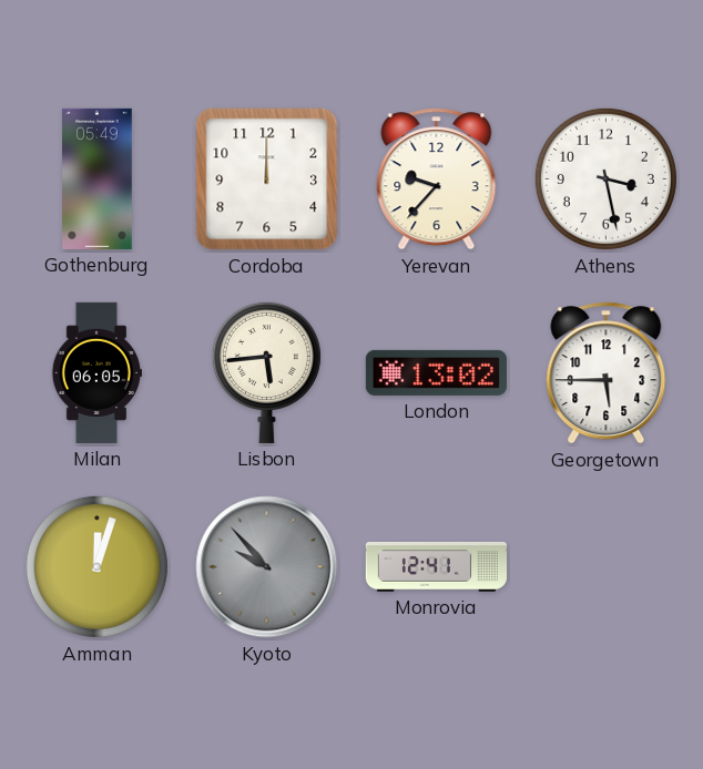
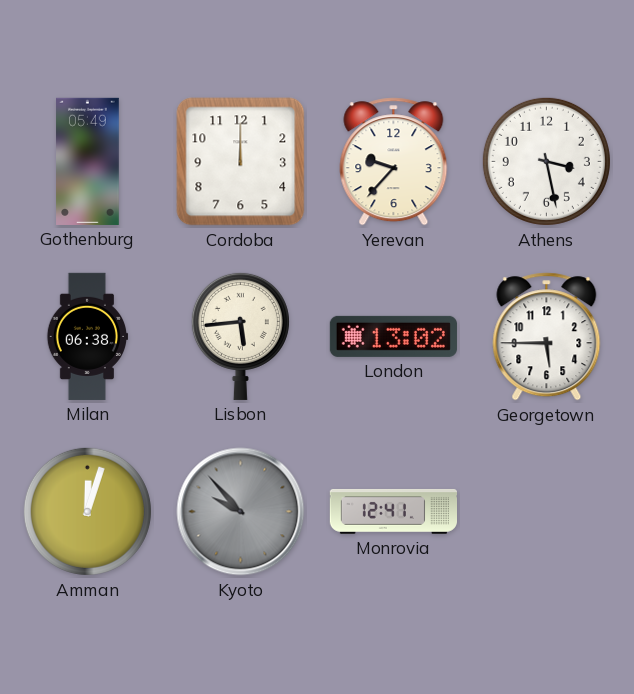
Milan: 06:05 -> 06:38
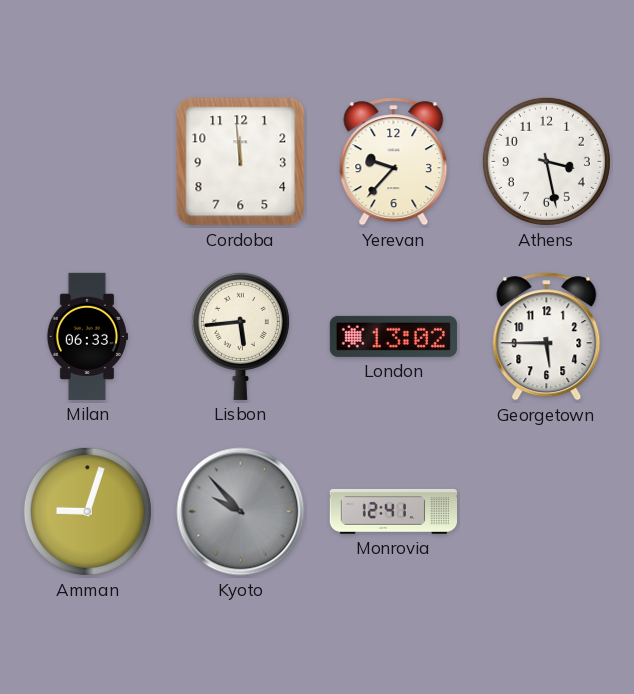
Gothenburg: 05:49 -> none
Cordoba: 12:00 -> 11:59
Milan: 06:38 -> 06:33
Amman: 12:03 -> 9:03
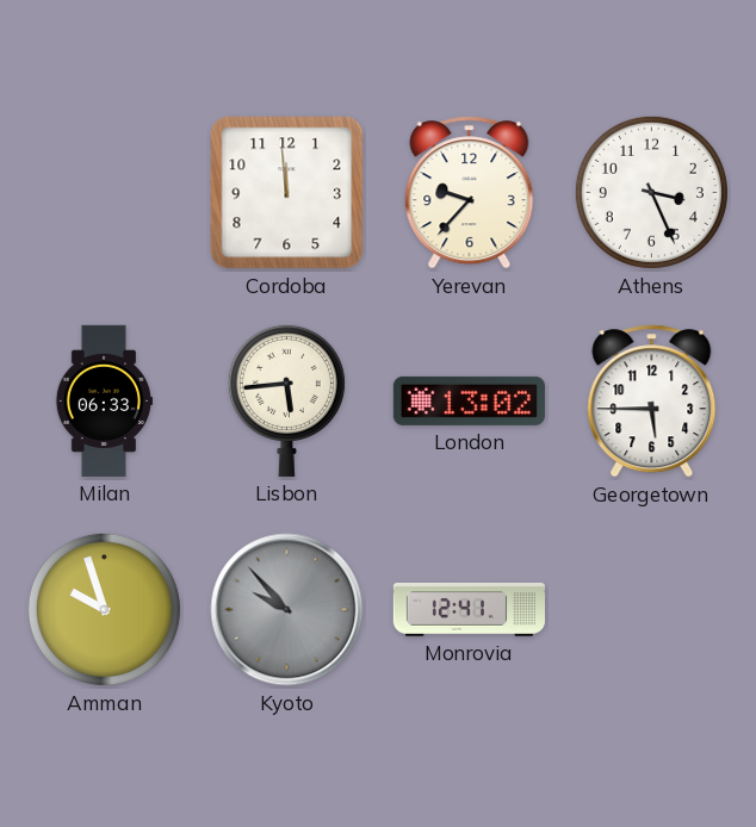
Athens: 3:28 -> 3:26
Amman: 9:03 -> 9:57
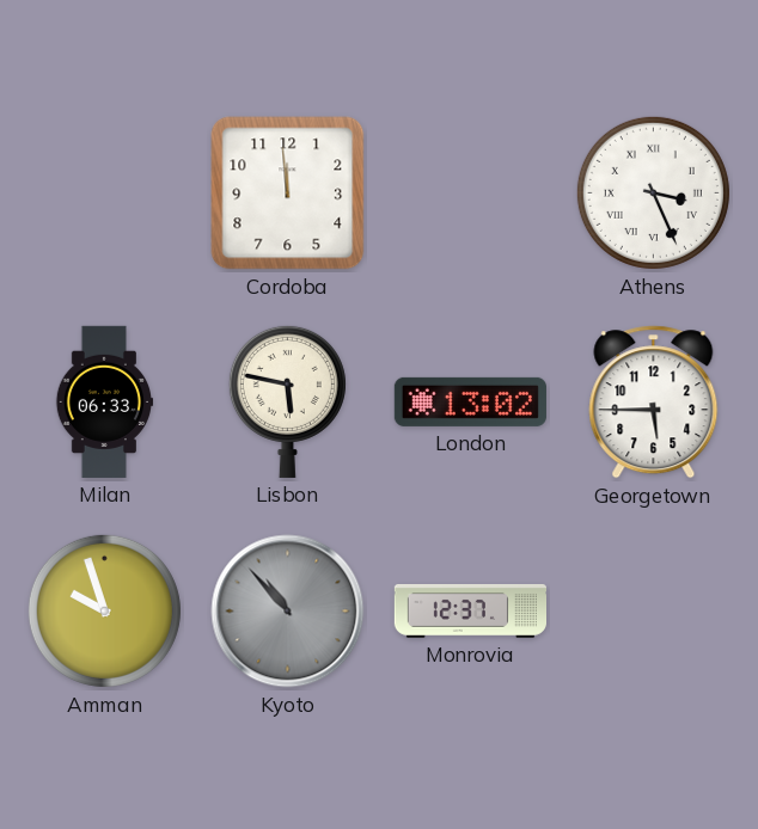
Yerevan: 9:37 -> none
Athens numerals: Arabic -> Roman
Lisbon: 5:44 -> 5:47
Kyoto: 9:53 -> 10:53
Monrovia: 12:41 -> 12:37
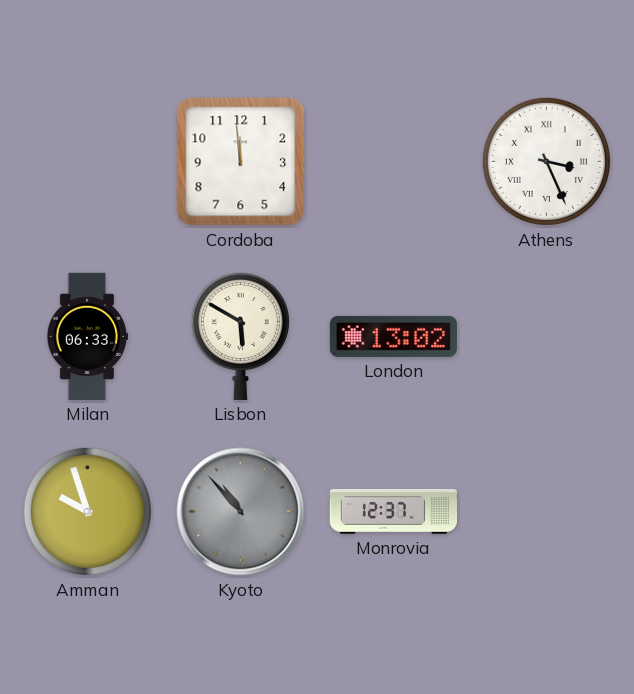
Lisbon: 5:47 -> 5:50
Georgetown: 5:45 -> none
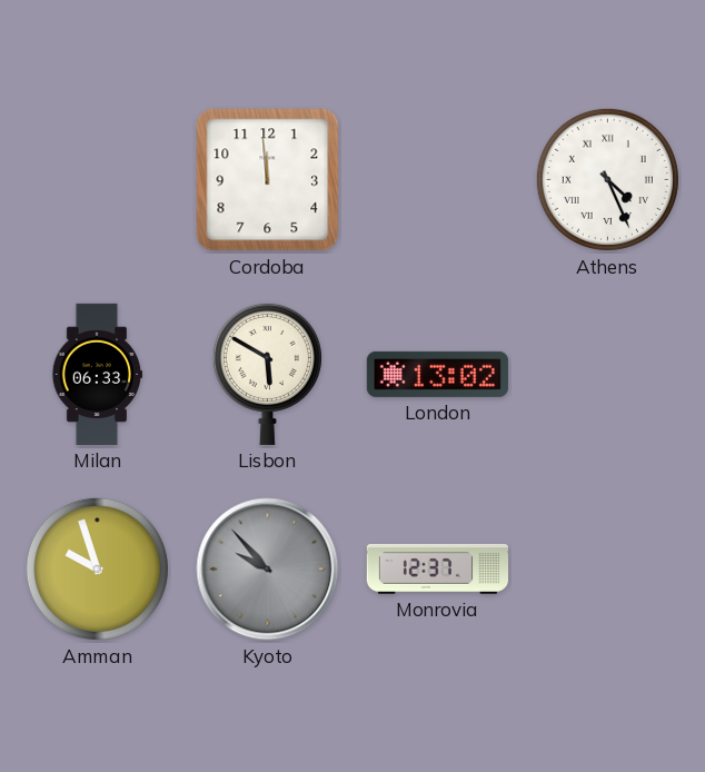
Athens: 3:26 -> 4:26
Kyoto: 10:53 -> 9:53
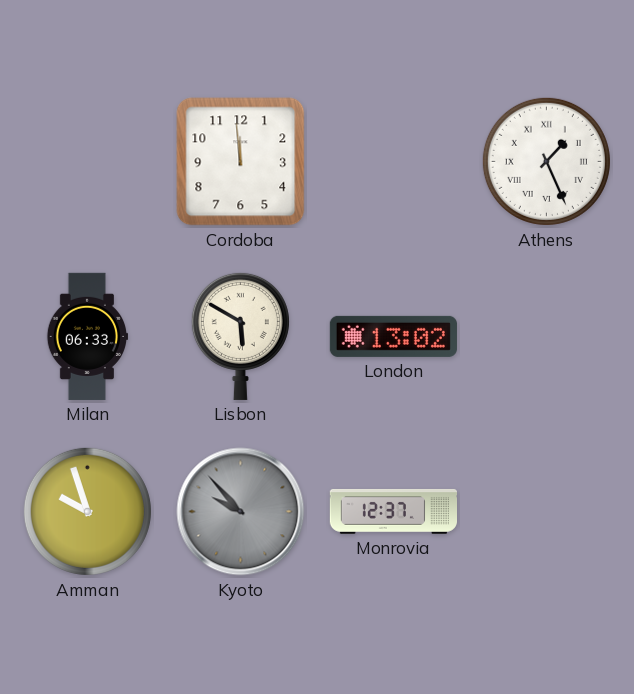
Athens: 4:26 -> 1:26
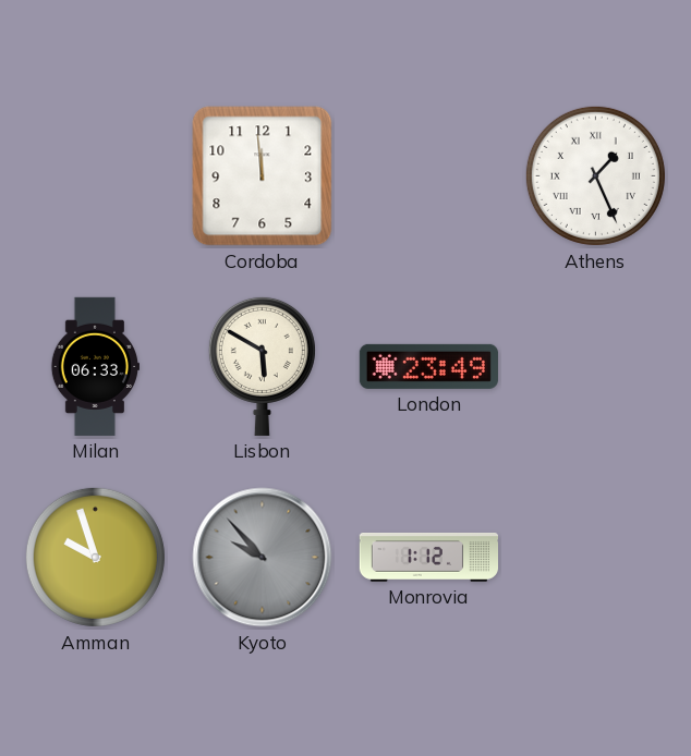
London: 13:02 -> 23:49
Monrovia: 12:37 -> 1:12
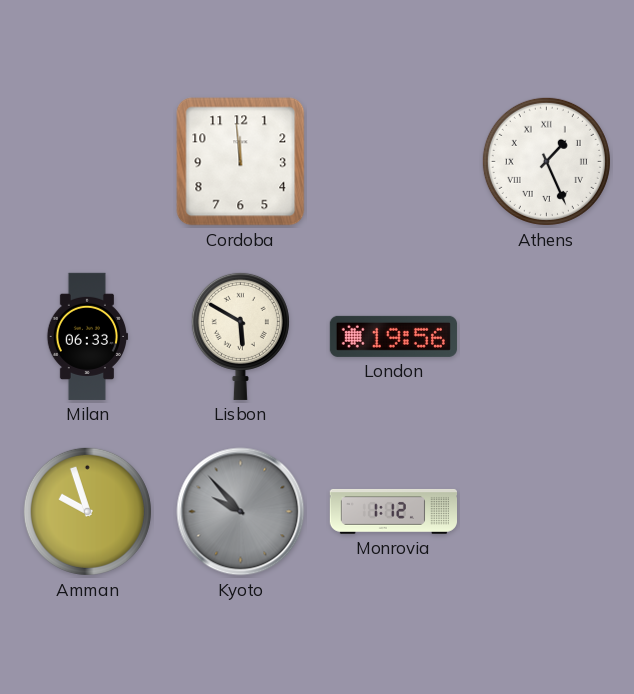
London: 23:49 -> 19:56
